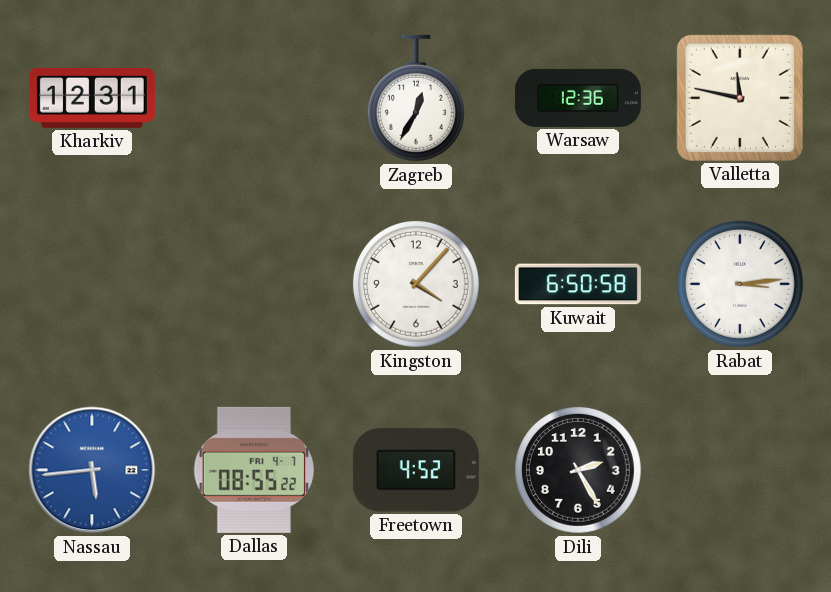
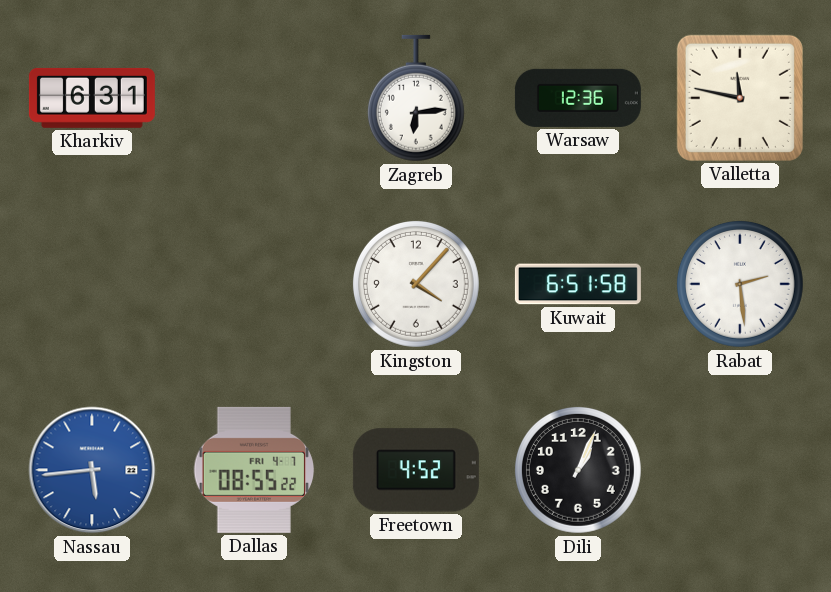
Kharkiv: 12:31 -> 6:31
Zagreb: 12:35 -> 6:14
Kuwait: 6:50 -> 6:51
Rabat: 3:14 -> 2:29
Dili: 2:25 -> 1:04
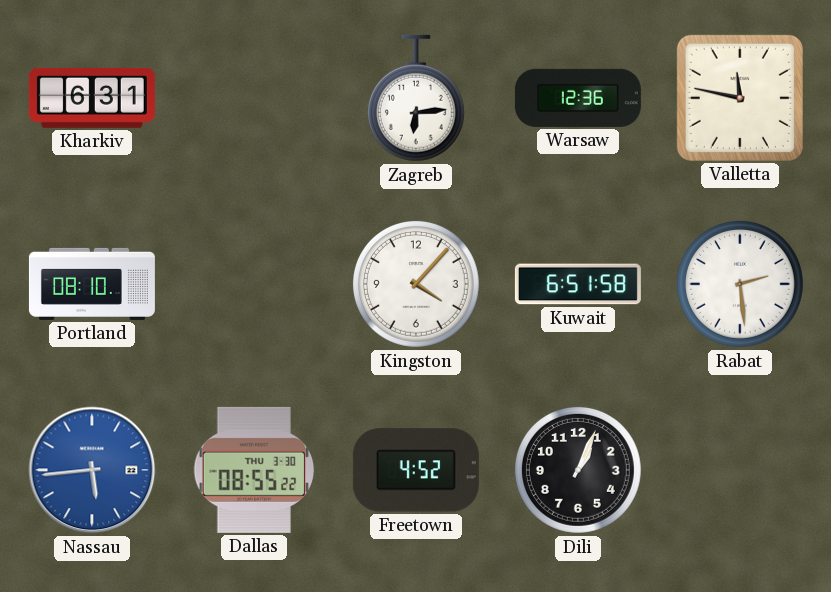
Portland: none -> 08:10
Dallas date: FRI 4-7 -> THU 3-30
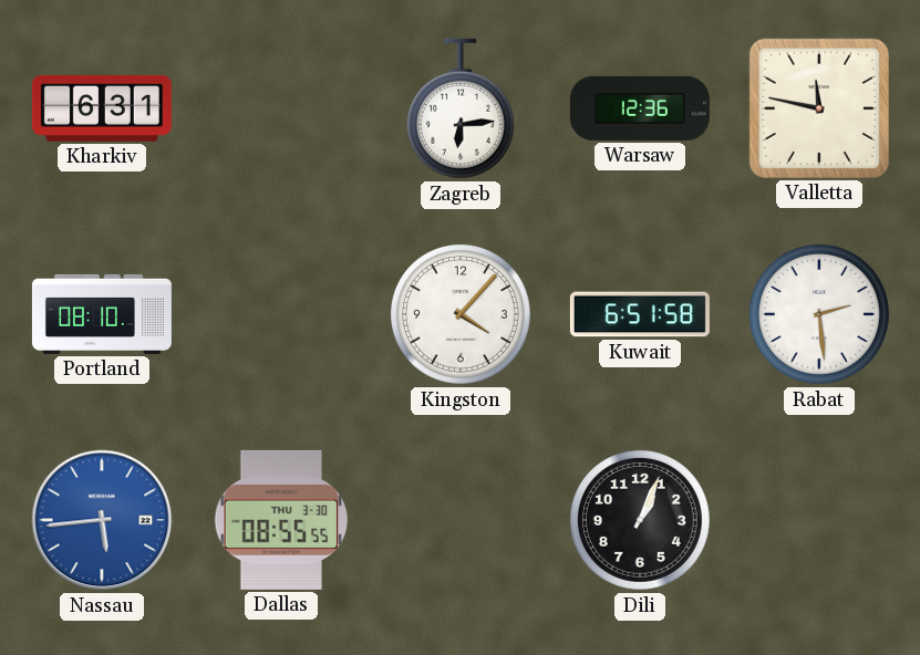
Dallas: 08:55:22 -> 08:55:55
Freetown: 4:52 -> none
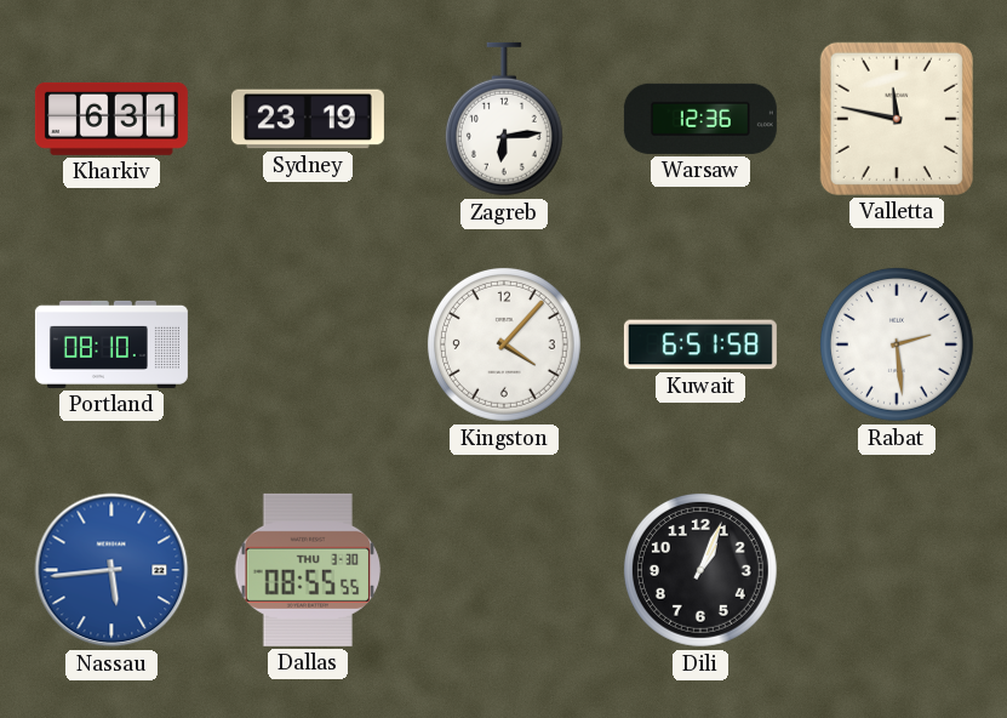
Sydney: none -> 23:19
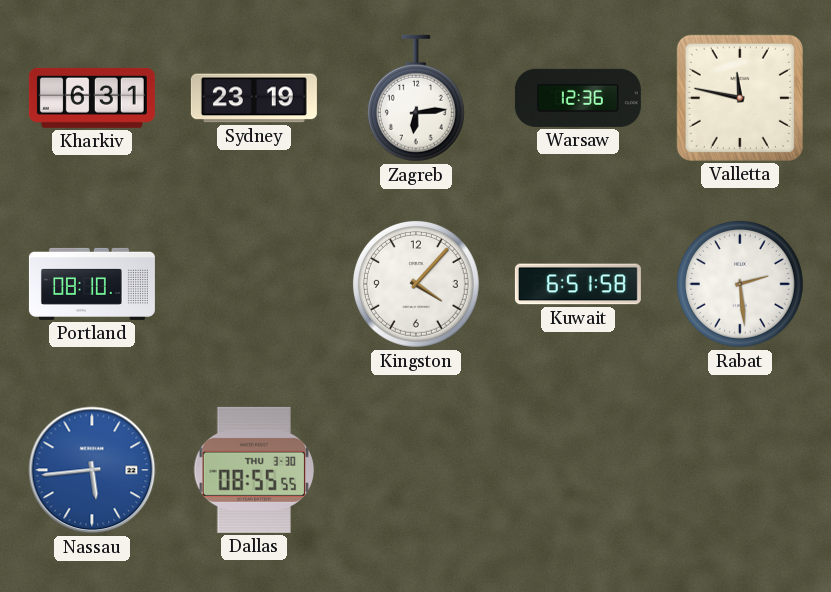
Dili: 1:04 -> none
